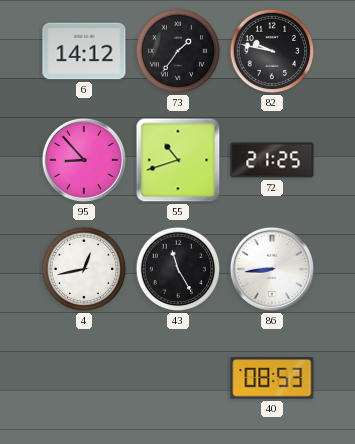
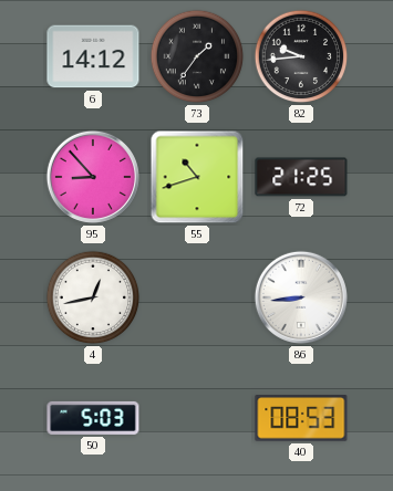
82: 9:47 -> 9:44
43: 11:25 -> none
50: none -> 5:03
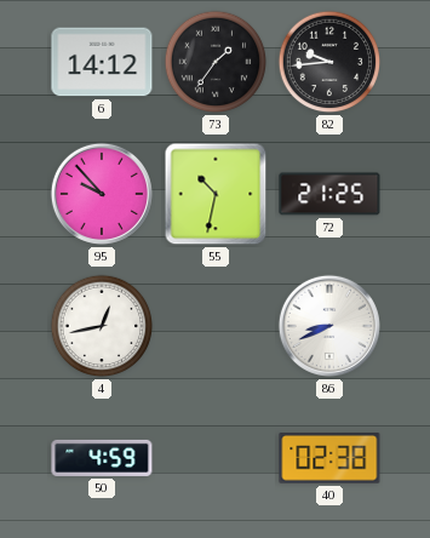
95: 8:53 -> 9:53
55: 10:42 -> 10:32
86: 8:44 -> 8:41
50: 5:03 -> 4:59
40: 08:53 -> 02:38
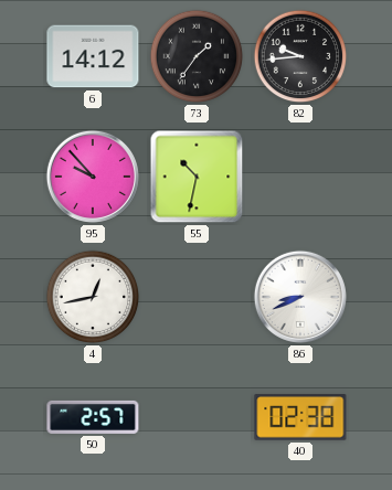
72: 21:25 -> none
50: 4:59 -> 2:57
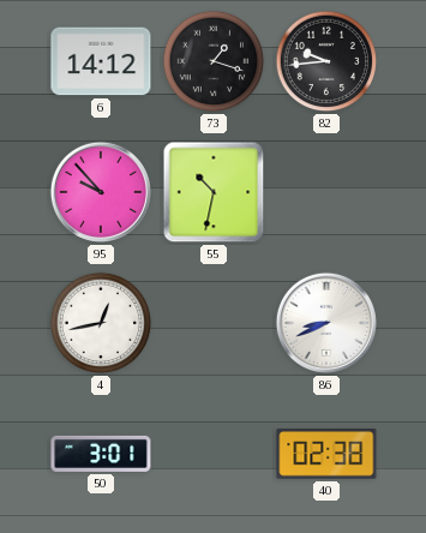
73: 1:36 -> 1:18
50: 2:57 -> 3:01
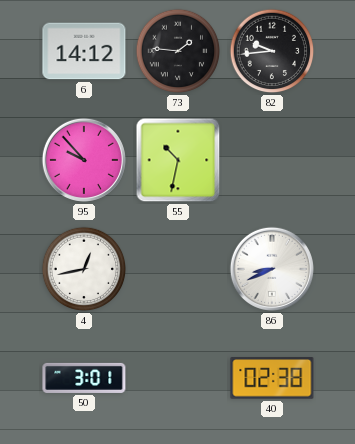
73: 1:18 -> 1:46
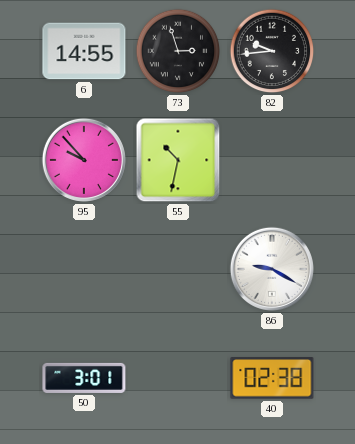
6: 14:12 -> 14:55
73: 1:46 -> 2:57
4: 12:43 -> none
86: 8:41 -> 9:20
